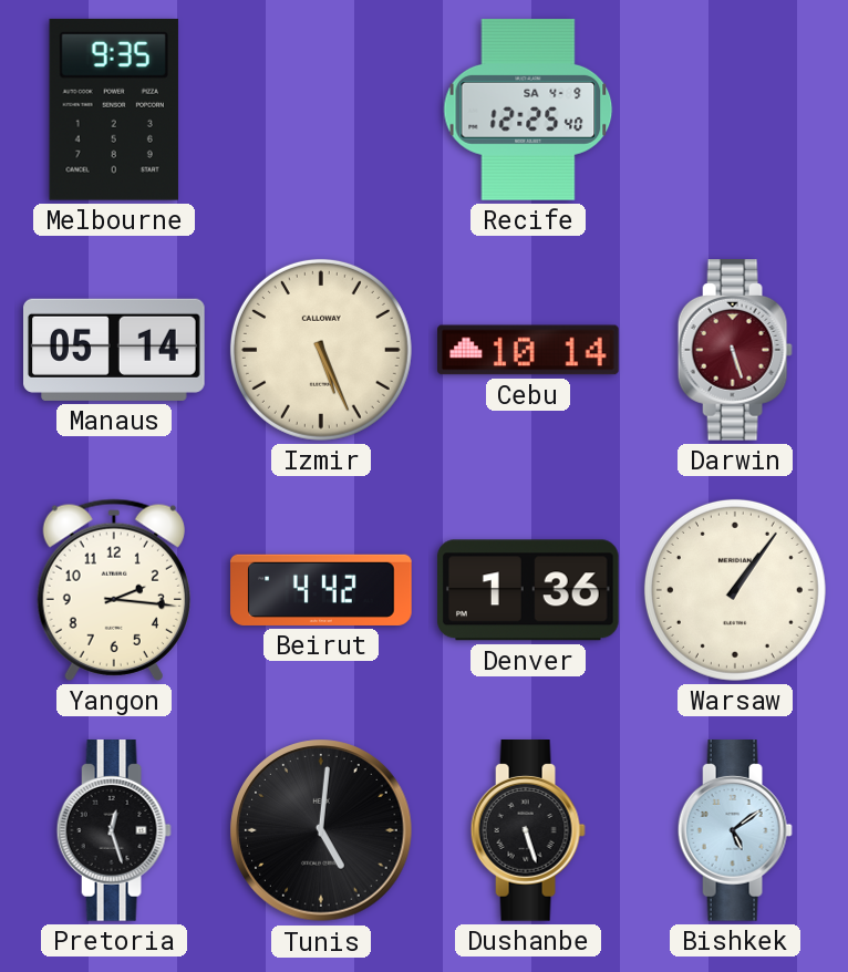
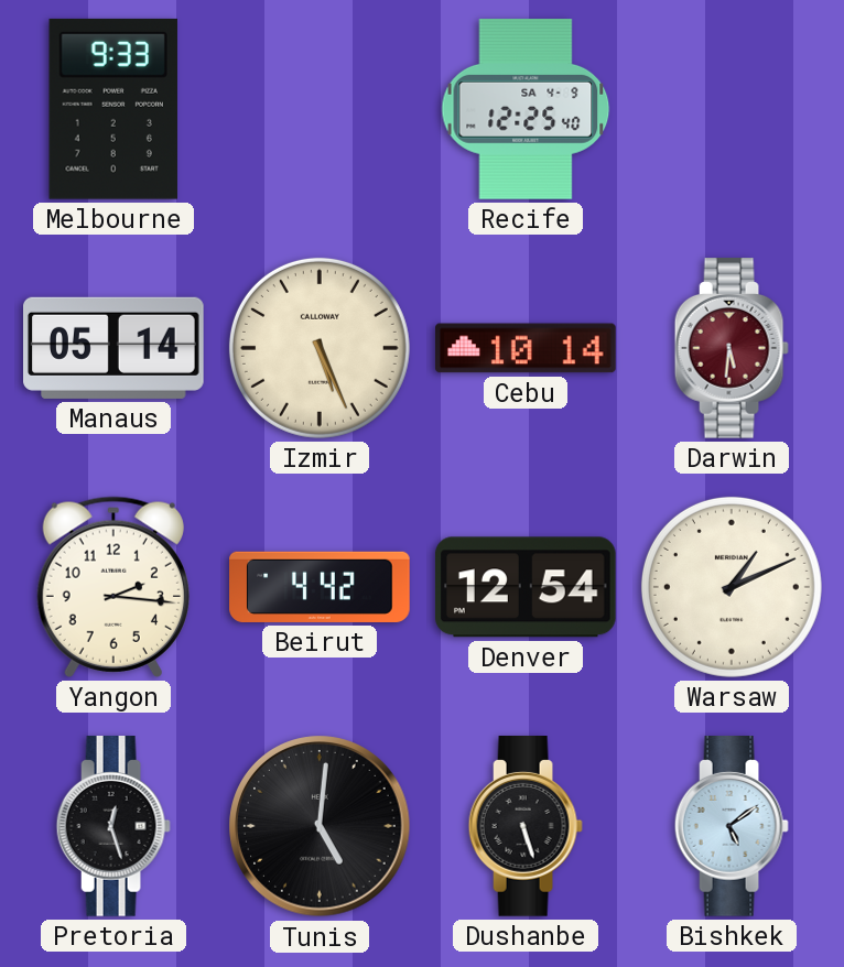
Melbourne: 9:35 -> 9:33
Darwin: 5:27 -> 5:31
Denver: 1:36 -> 12:54
Warsaw: 1:06 -> 1:11
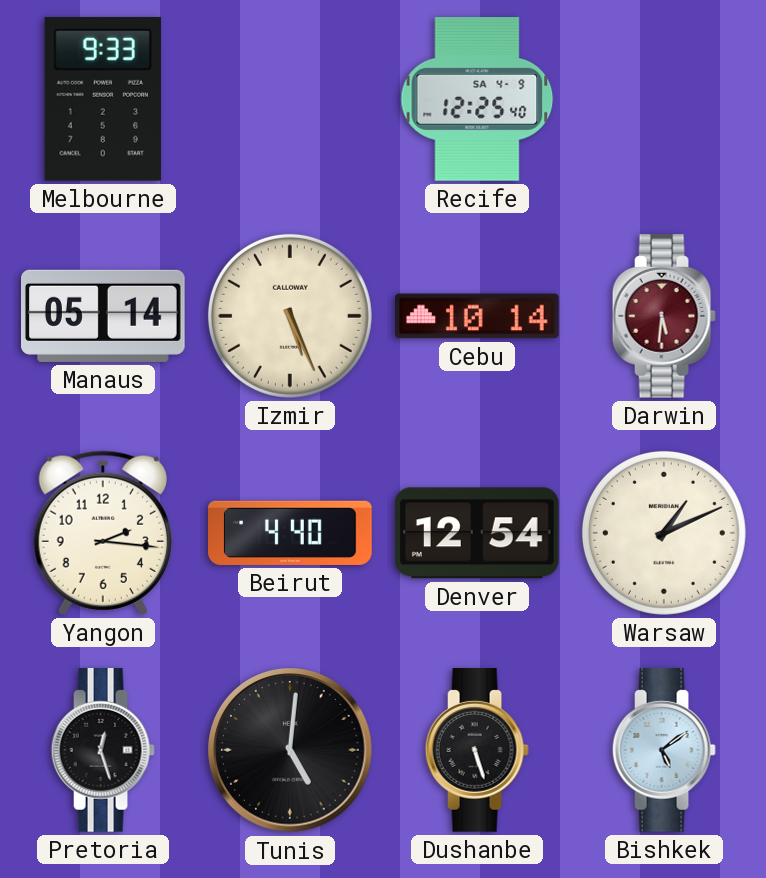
Beirut: 4:42 -> 4:40
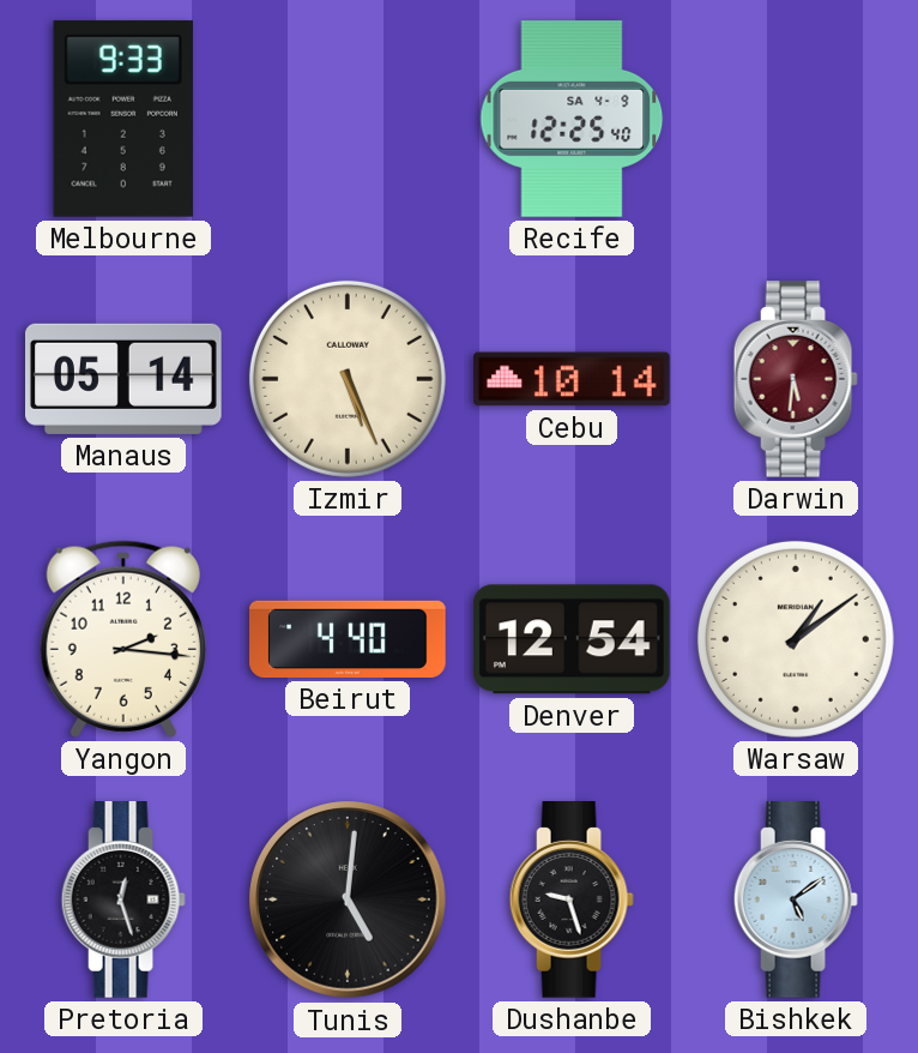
Warsaw: 1:11 -> 1:09
Dushanbe: 5:27 -> 9:27
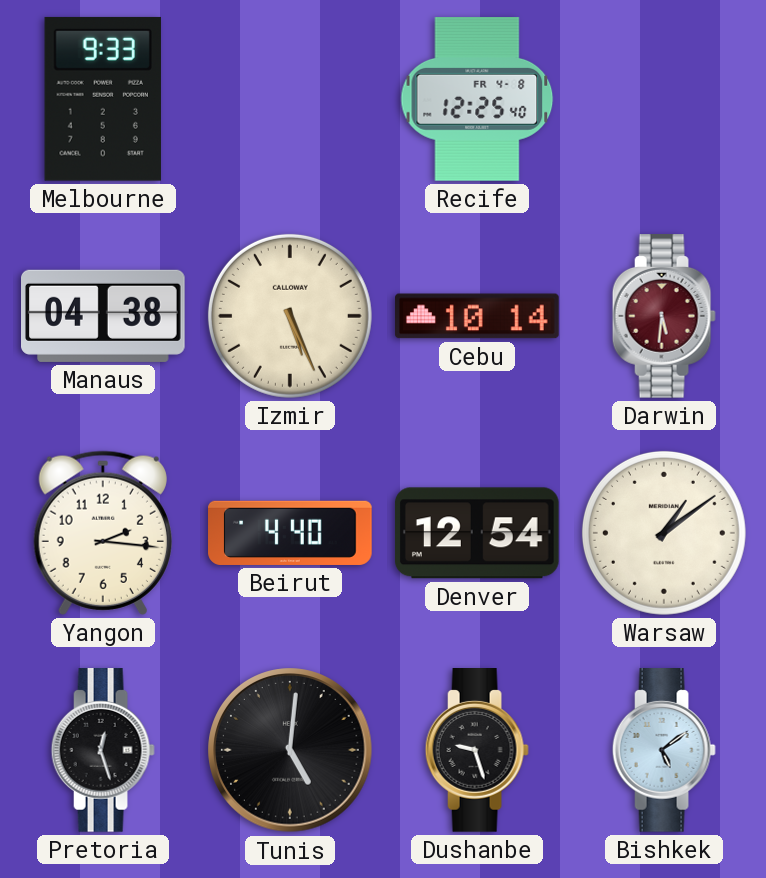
Recife date: SA 4-9 -> FR 4-8
Manaus: 05:14 -> 04:38
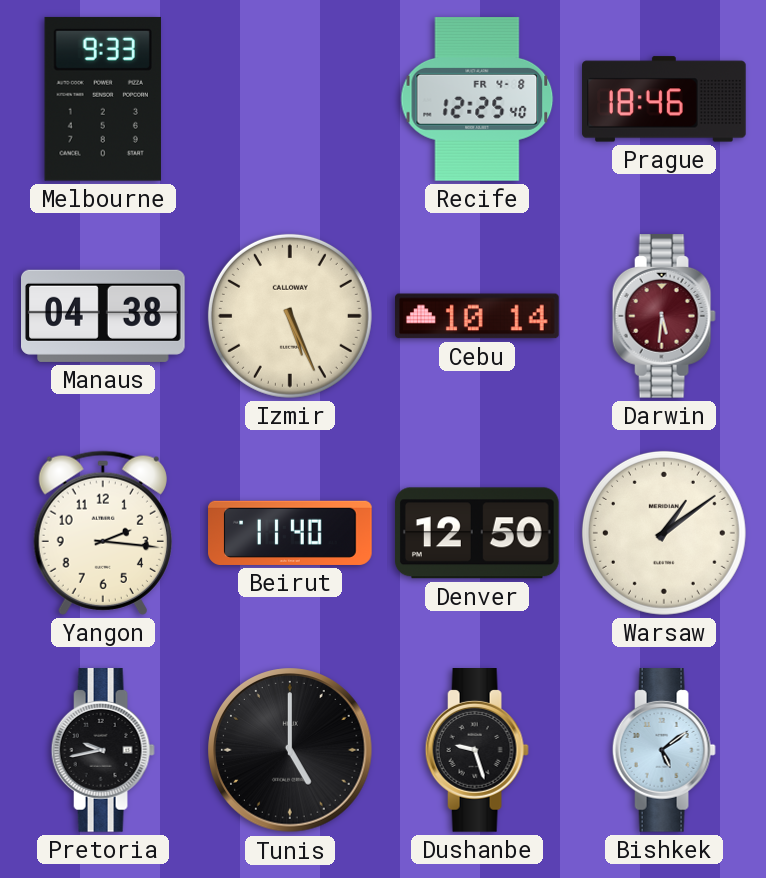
Prague: none -> 18:46
Beirut: 4:40 -> 11:40
Denver: 12:54 -> 12:50
Pretoria: 12:27 -> 9:43
Tunis: 5:01 -> 5:00
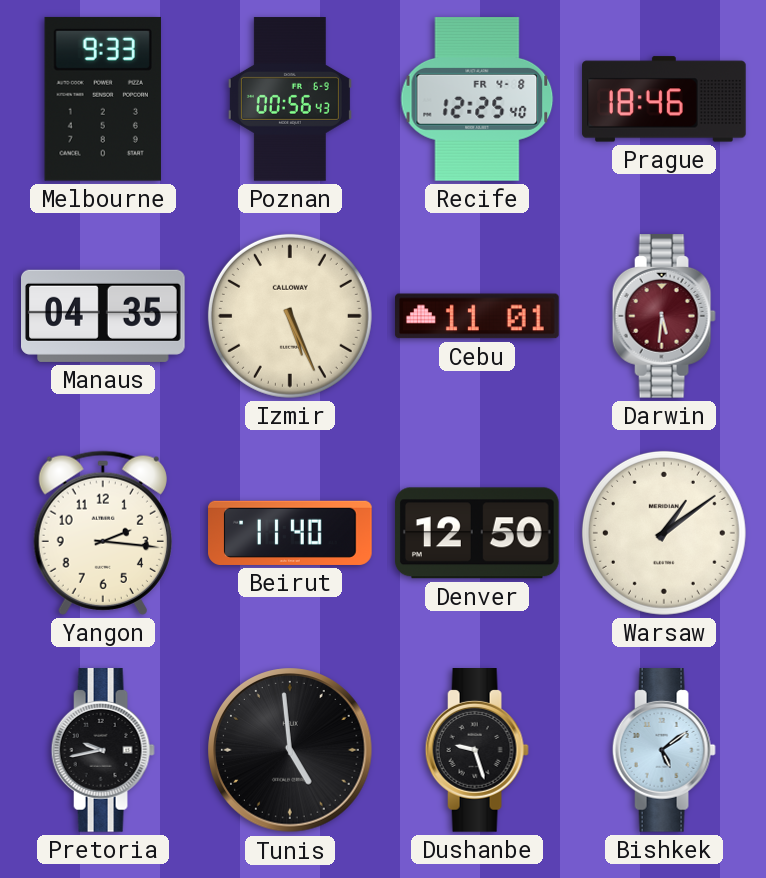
Poznan: none -> 00:56
Manaus: 04:38 -> 04:35
Cebu: 10:14 -> 11:01
Tunis: 5:00 -> 4:59
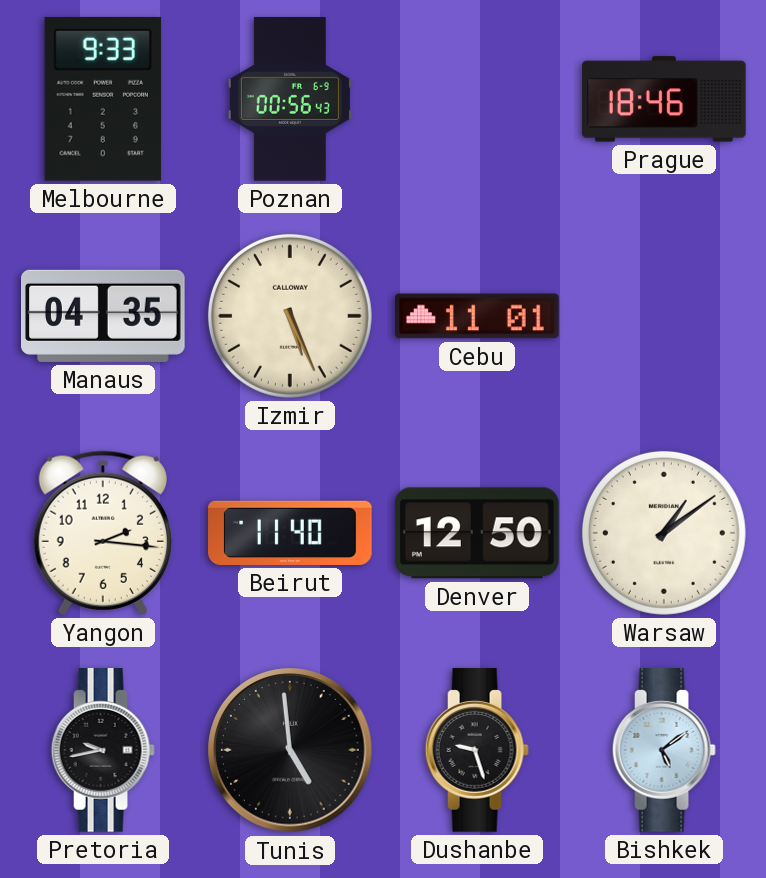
Recife: 12:25 -> none
Darwin: 5:31 -> none
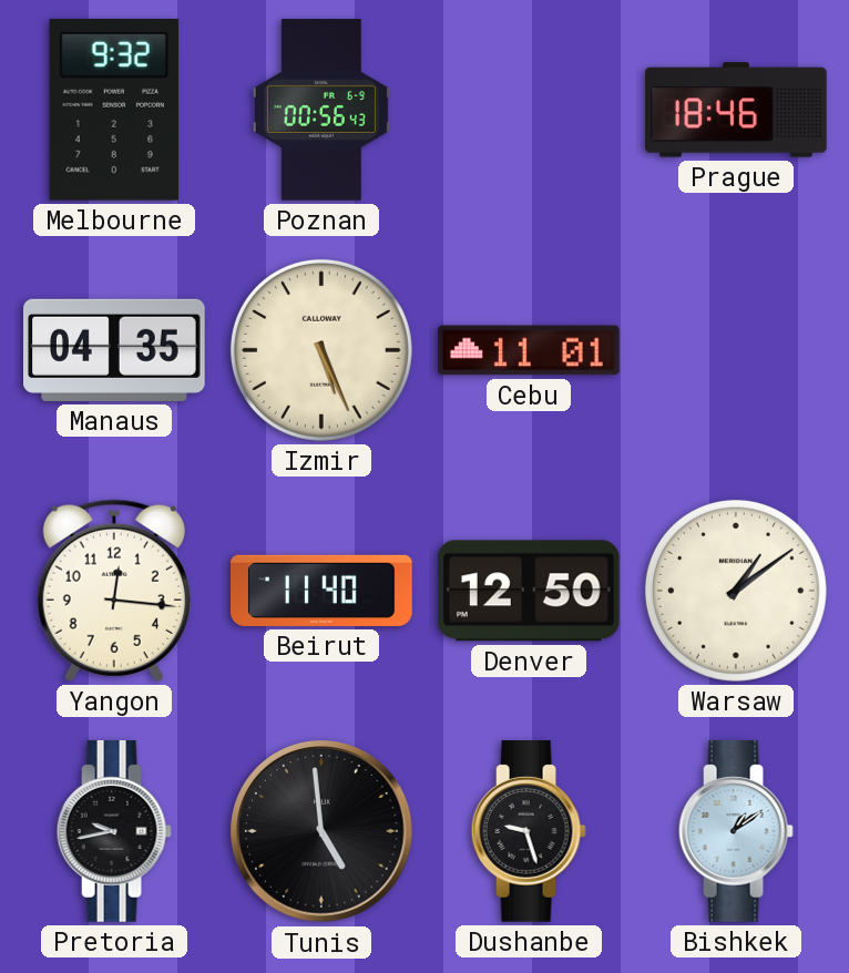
Melbourne: 9:33 -> 9:32
Yangon: 2:16 -> 12:16
Bishkek: 5:09 -> 1:09
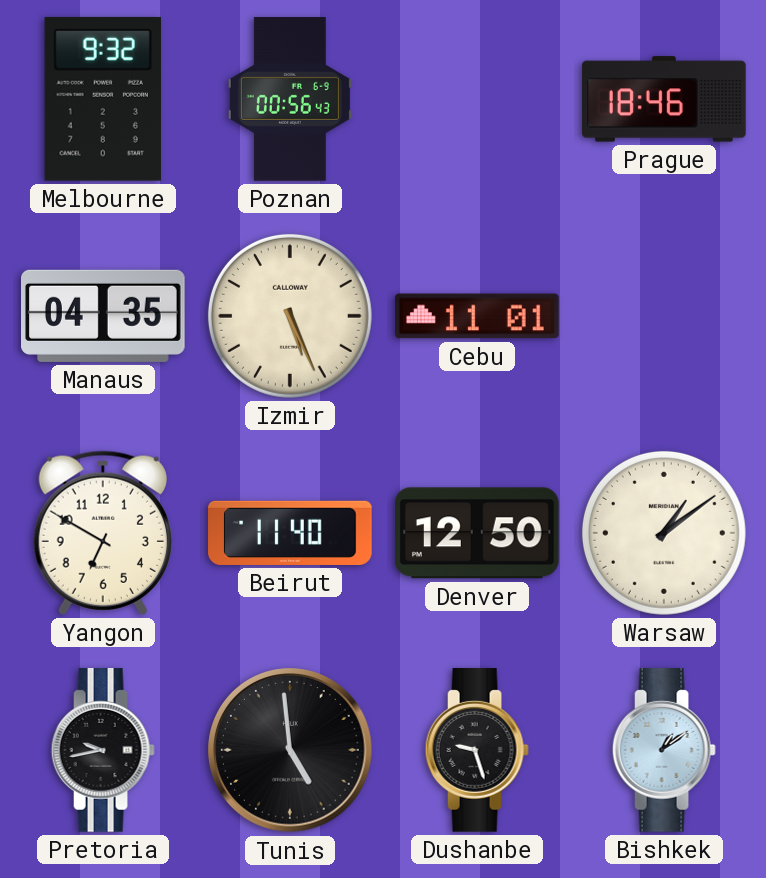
Yangon: 12:16 -> 6:50
